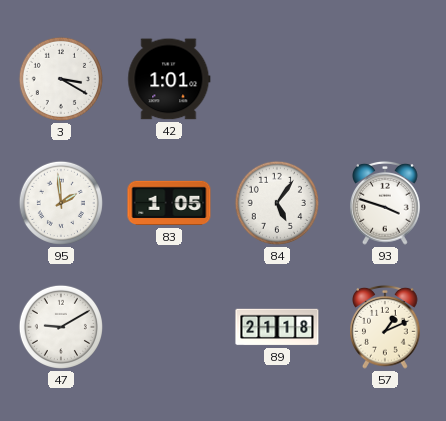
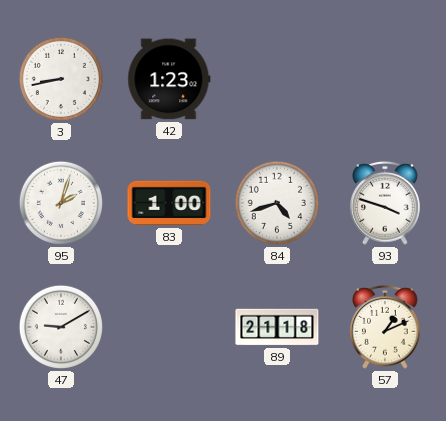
3: 3:20 -> 8:43
42: 1:01 -> 1:23
95: 1:59 -> 2:03
83: 1:05 -> 1:00
84: 5:06 -> 4:42
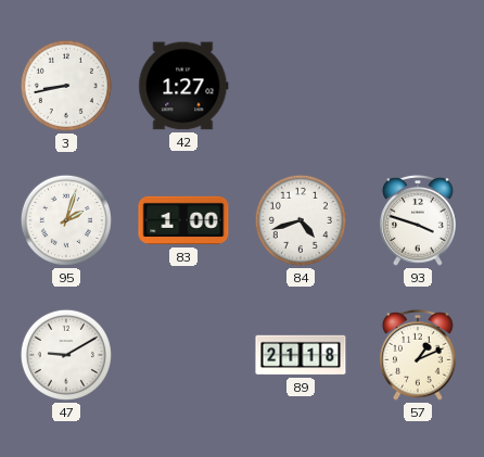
42: 1:23 -> 1:27
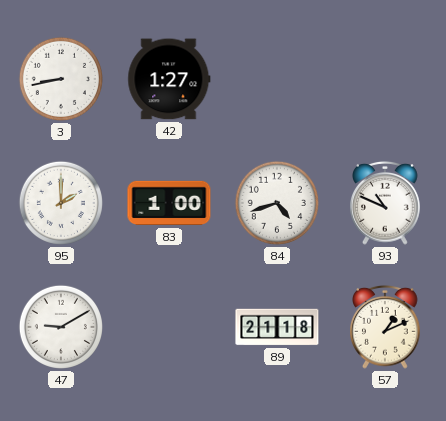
95: 2:03 -> 2:00
93: 3:48 -> 10:49
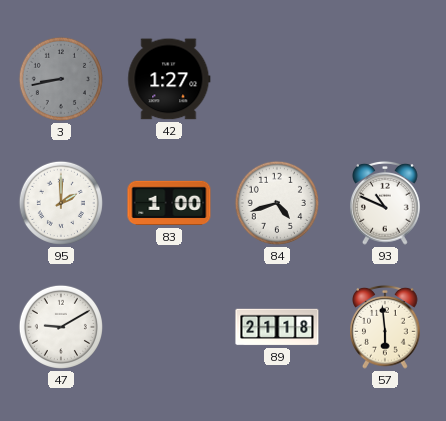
3 dial: white -> grey
57: 1:11 -> 5:59
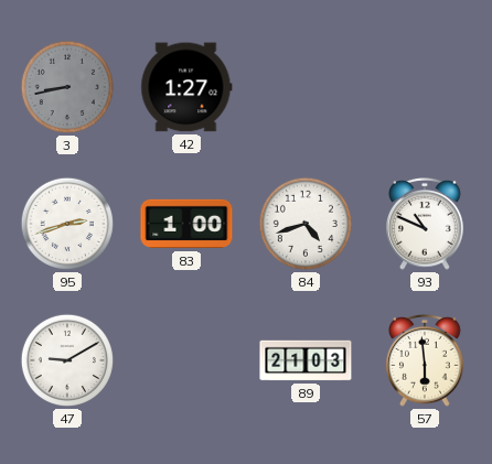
95: 2:00 -> 2:42
89: 21:18 -> 21:03
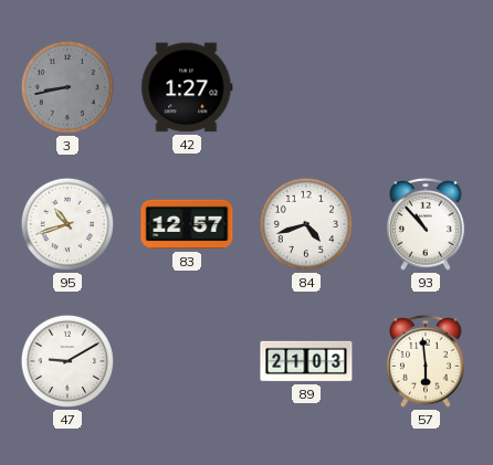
95: 2:42 -> 10:42
83: 1:00 -> 12:57
93: 10:49 -> 10:53
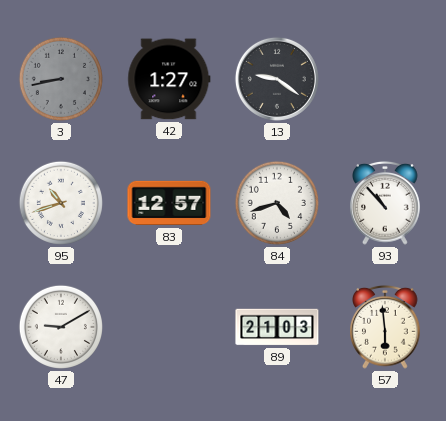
13: none -> 9:21
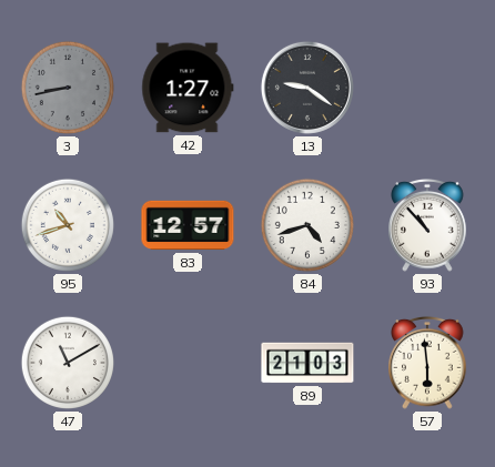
47: 9:10 -> 11:10
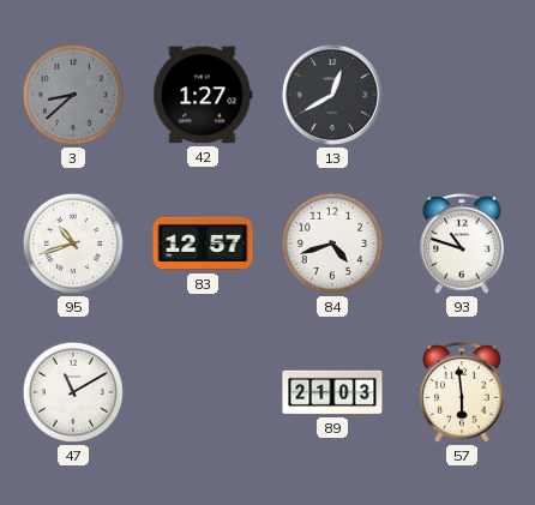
3: 8:43 -> 8:38
13: 9:21 -> 12:40
93: 10:53 -> 10:48
